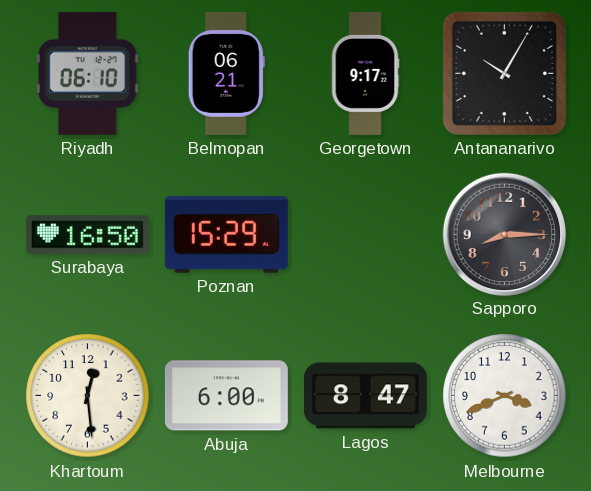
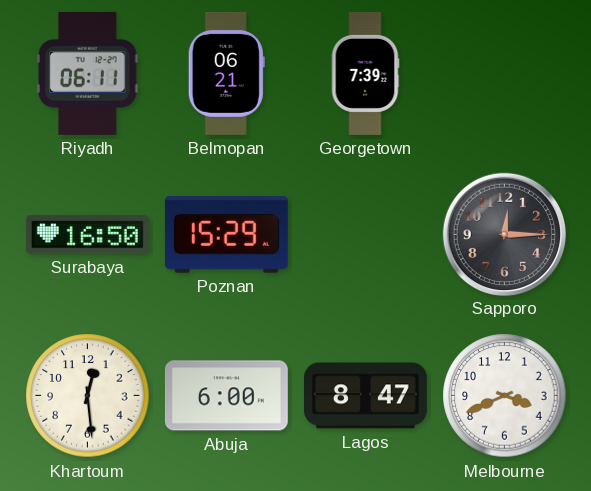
Riyadh: 06:10 -> 06:11
Georgetown: 9:17 -> 7:39
Antananarivo: 10:05 -> none
Sapporo: 8:15 -> 12:15
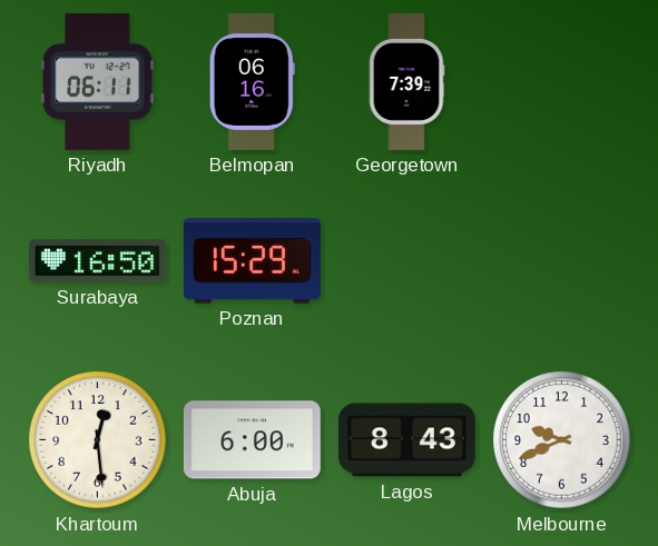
Belmopan: 06:21 -> 06:16
Sapporo: 12:15 -> none
Lagos: 8:47 -> 8:43
Melbourne: 3:41 -> 9:41
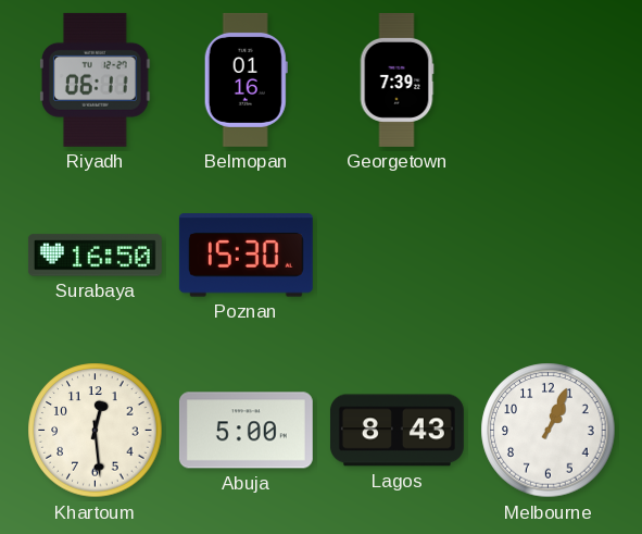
Belmopan: 06:16 -> 01:16
Poznan: 15:29 -> 15:30
Abuja: 6:00 -> 5:00
Melbourne: 9:41 -> 1:04
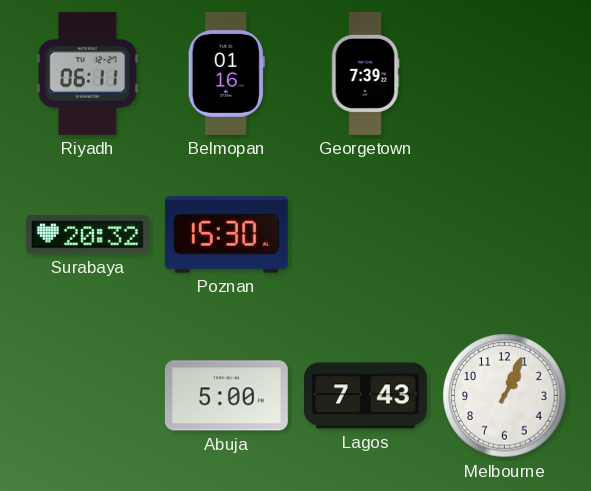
Surabaya: 16:50 -> 20:32
Khartoum: 12:29 -> none
Lagos: 8:43 -> 7:43
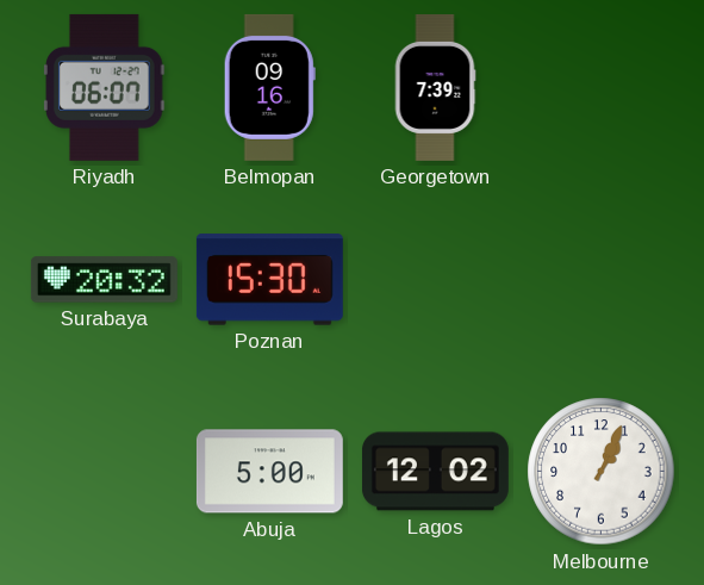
Riyadh: 06:11 -> 06:07
Belmopan: 01:16 -> 09:16
Lagos: 7:43 -> 12:02
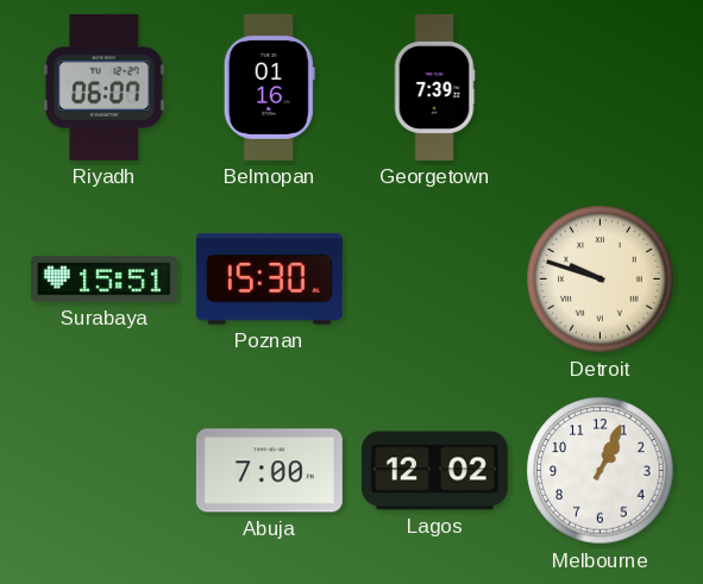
Belmopan: 09:16 -> 01:16
Surabaya: 20:32 -> 15:51
Detroit: none -> 9:48
Abuja: 5:00 -> 7:00
